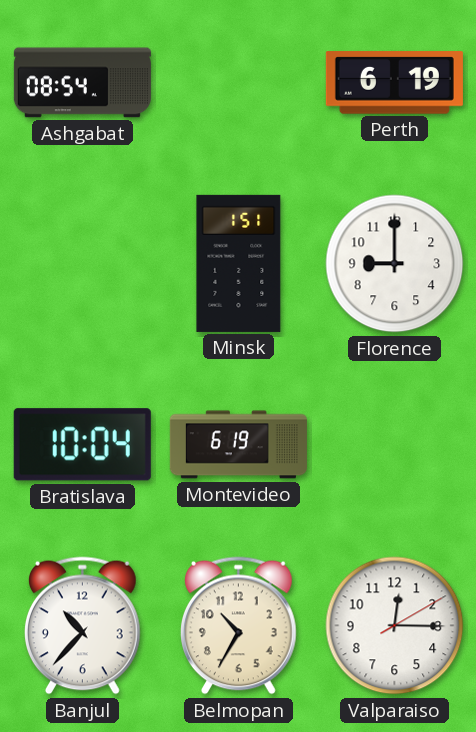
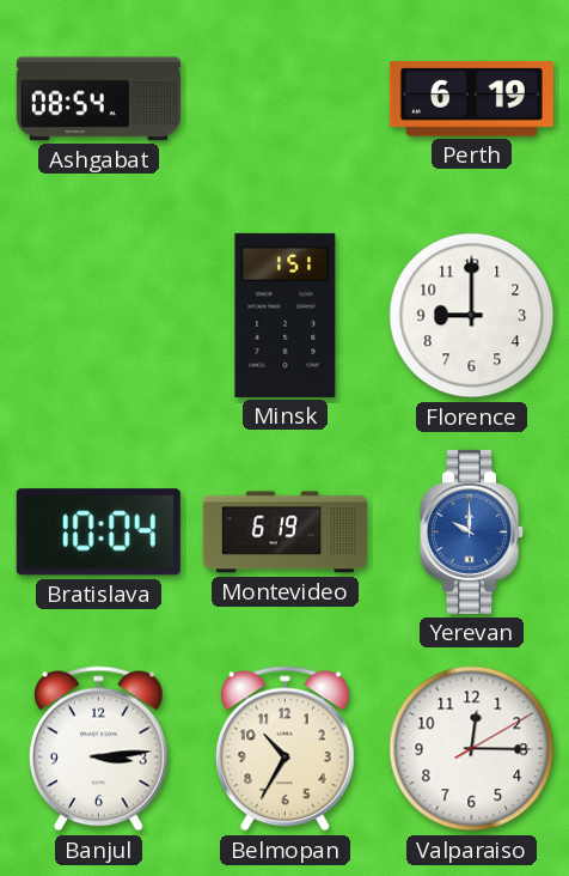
Yerevan: none -> 10:00
Banjul: 10:37 -> 3:14
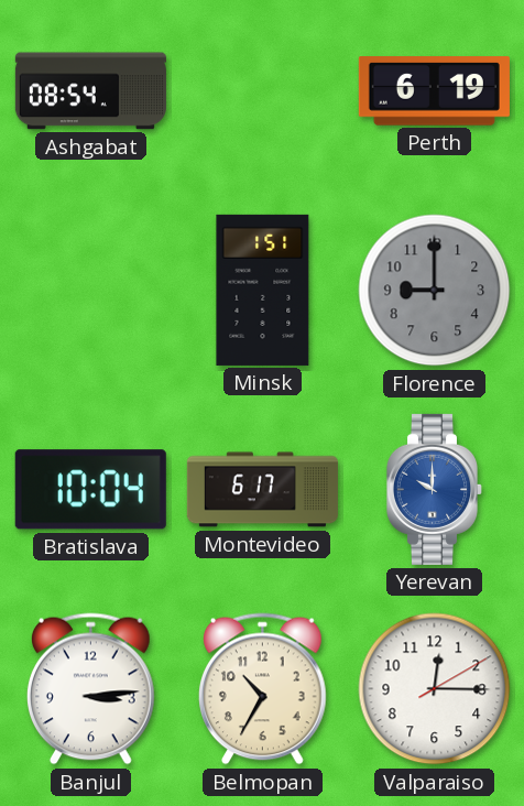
Florence dial: white -> grey
Montevideo: 6:19 -> 6:17
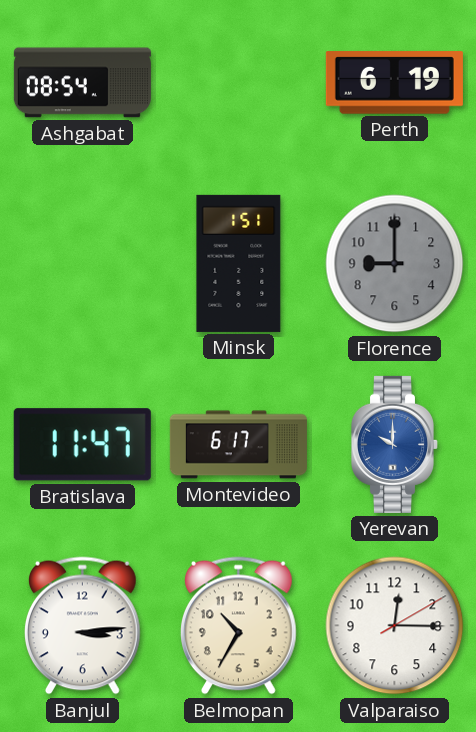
Bratislava: 10:04 -> 11:47
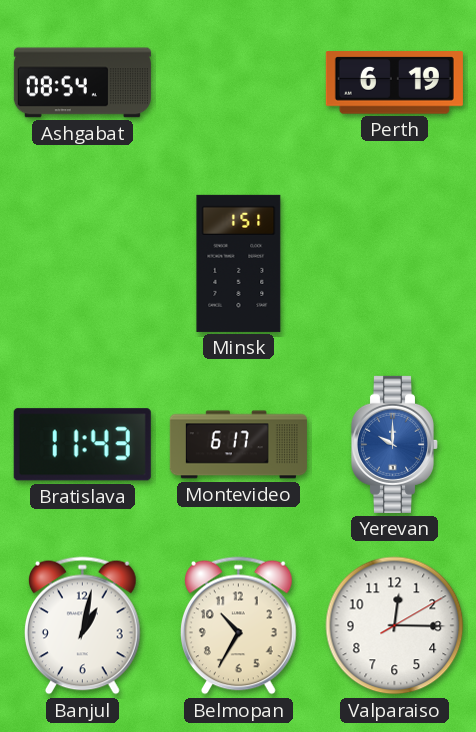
Florence: 9:00 -> none
Bratislava: 11:47 -> 11:43
Banjul: 3:14 -> 1:02
